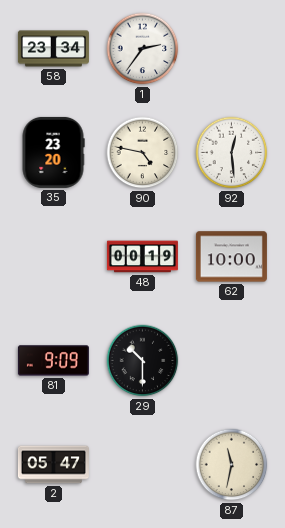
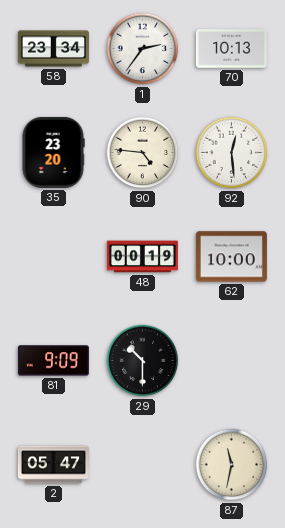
70: none -> 10:13
90: 4:47 -> 4:46
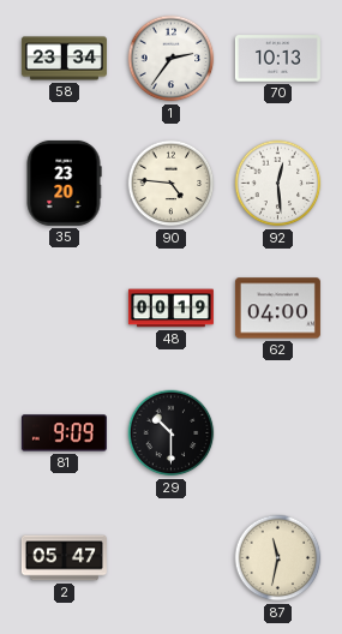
62: 10:00 -> 04:00
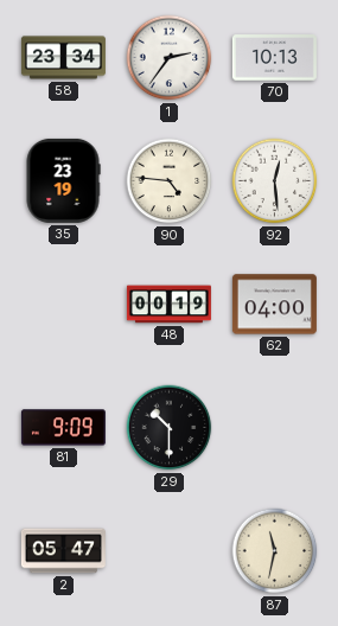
35: 23:20 -> 23:19
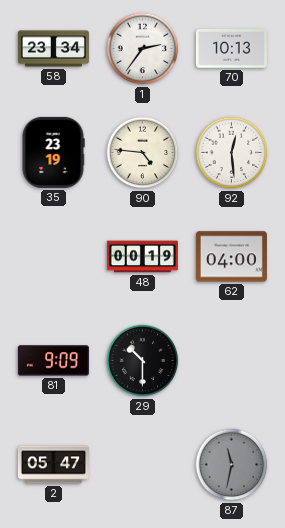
87 dial: cream -> grey
